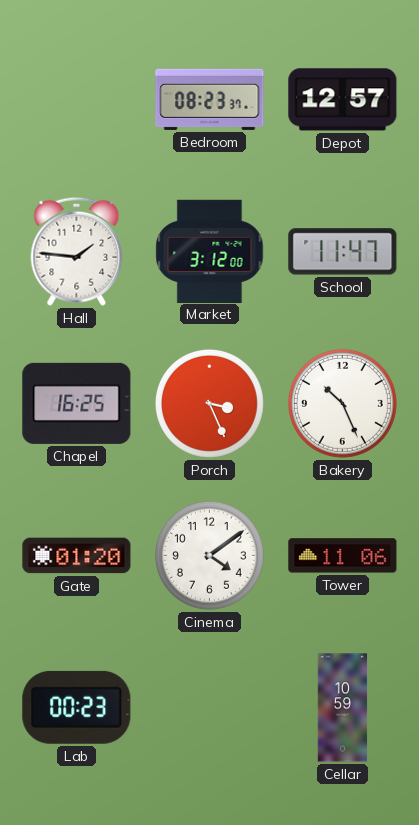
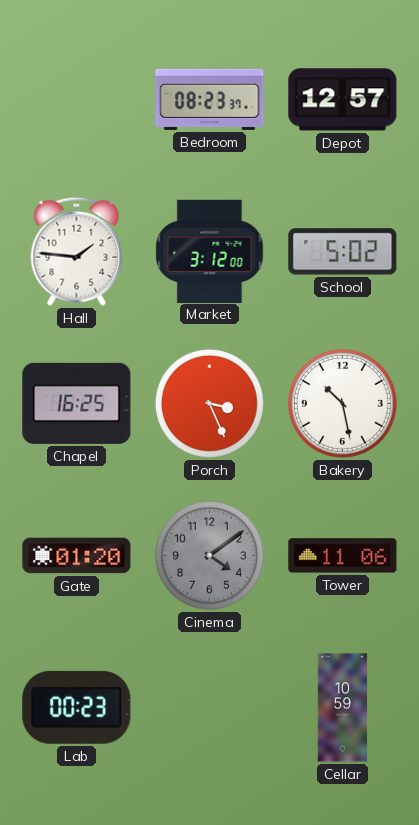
School: 11:47 -> 5:02
Bakery: 10:26 -> 10:28
Cinema dial: white -> grey
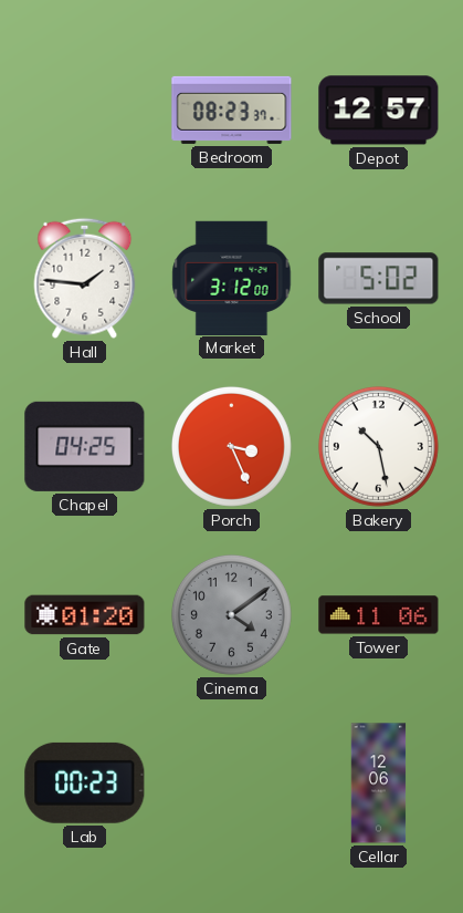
Chapel: 16:25 -> 04:25
Cellar: 10:59 -> 12:06
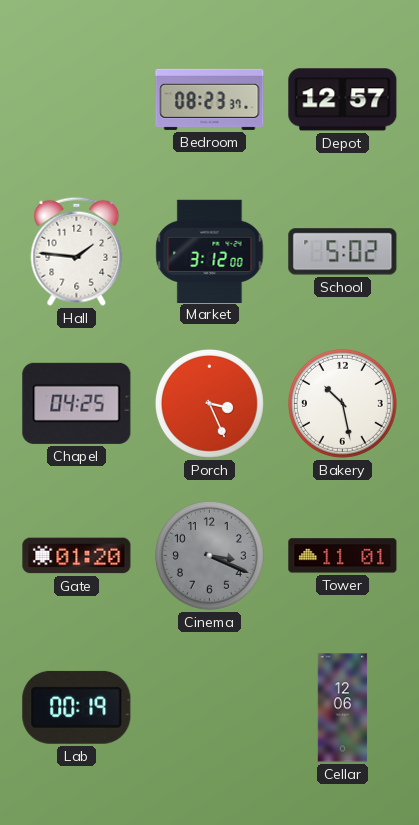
Cinema: 4:09 -> 3:19
Tower: 11:06 -> 11:01
Lab: 00:23 -> 00:19
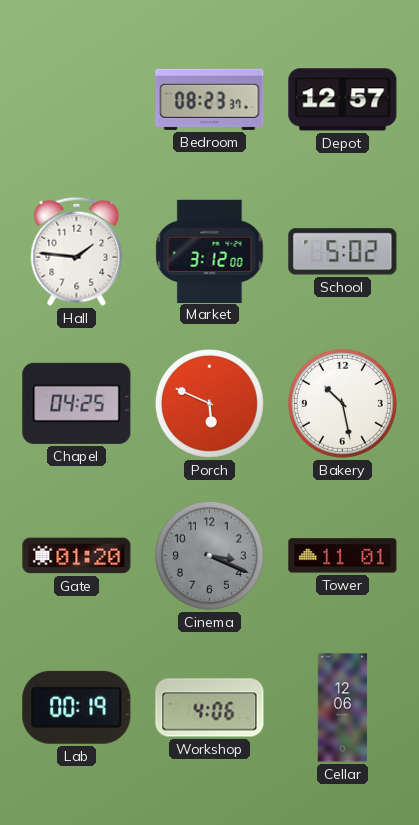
Porch: 3:26 -> 5:49
Workshop: none -> 4:06
